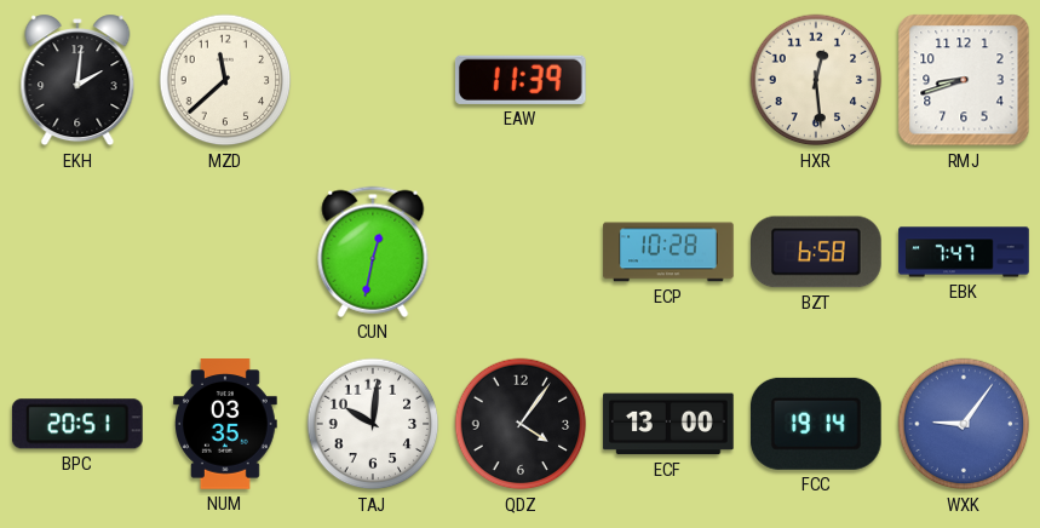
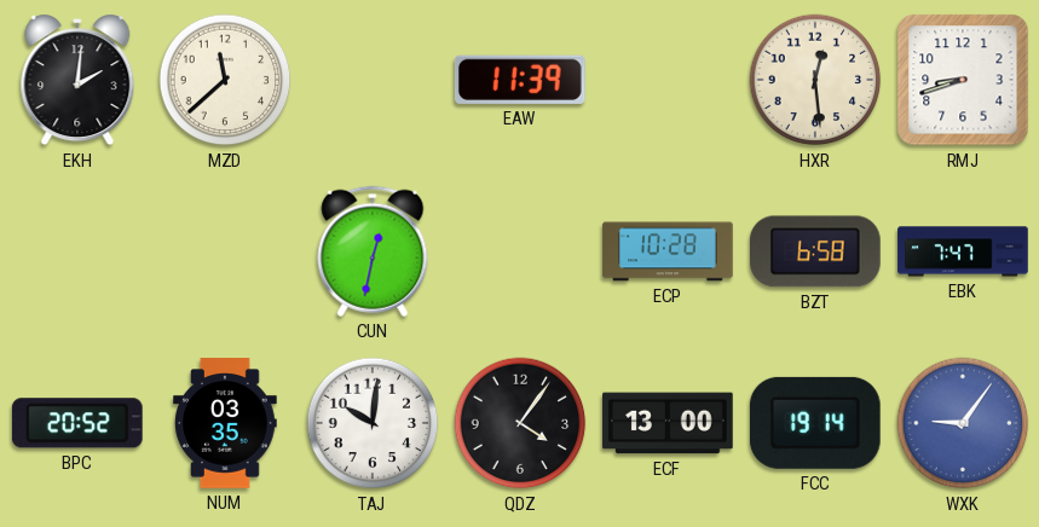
BPC: 20:51 -> 20:52
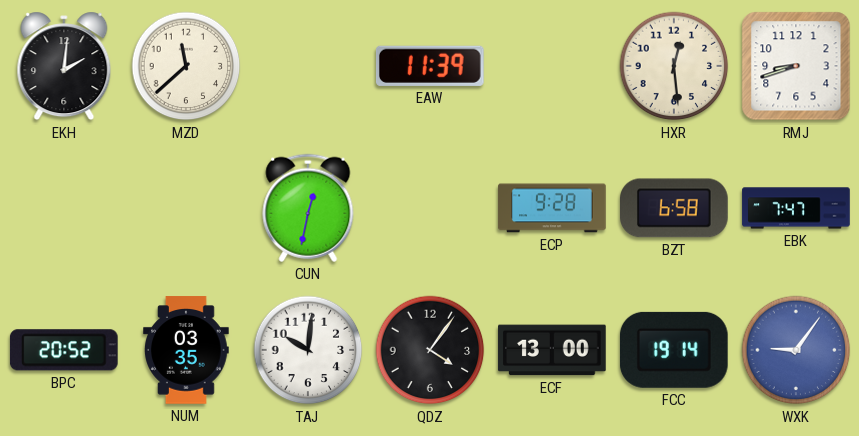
ECP: 10:28 -> 9:28
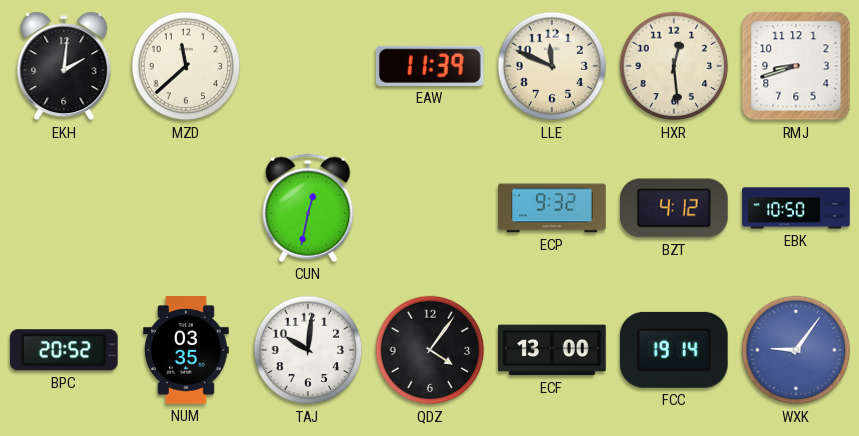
LLE: none -> 11:49
ECP: 9:28 -> 9:32
BZT: 6:58 -> 4:12
EBK: 7:47 -> 10:50
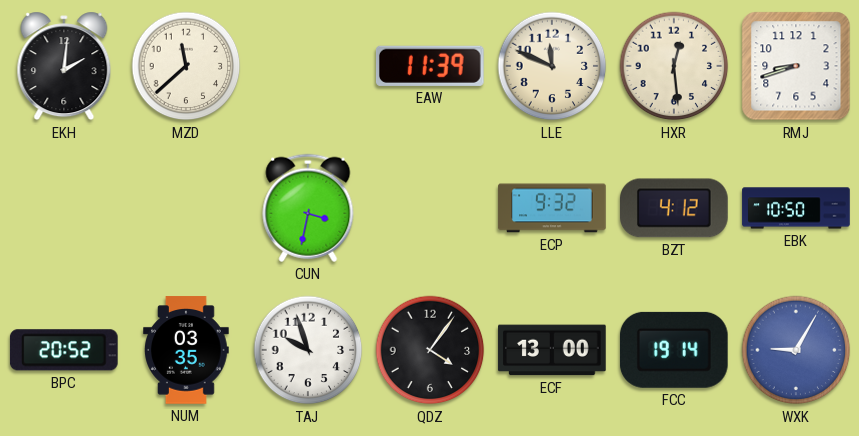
CUN: 12:32 -> 3:32
TAJ: 10:01 -> 9:57
WXK: 9:06 -> 9:05
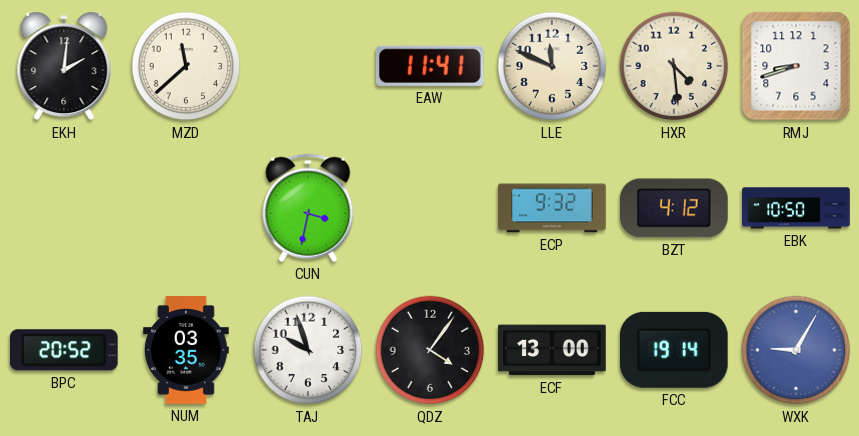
EAW: 11:39 -> 11:41
HXR: 12:29 -> 4:29
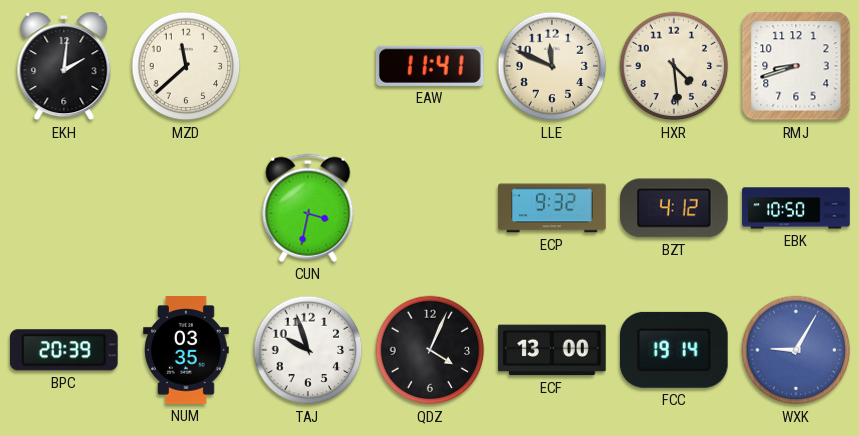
BPC: 20:52 -> 20:39
QDZ: 4:06 -> 4:04
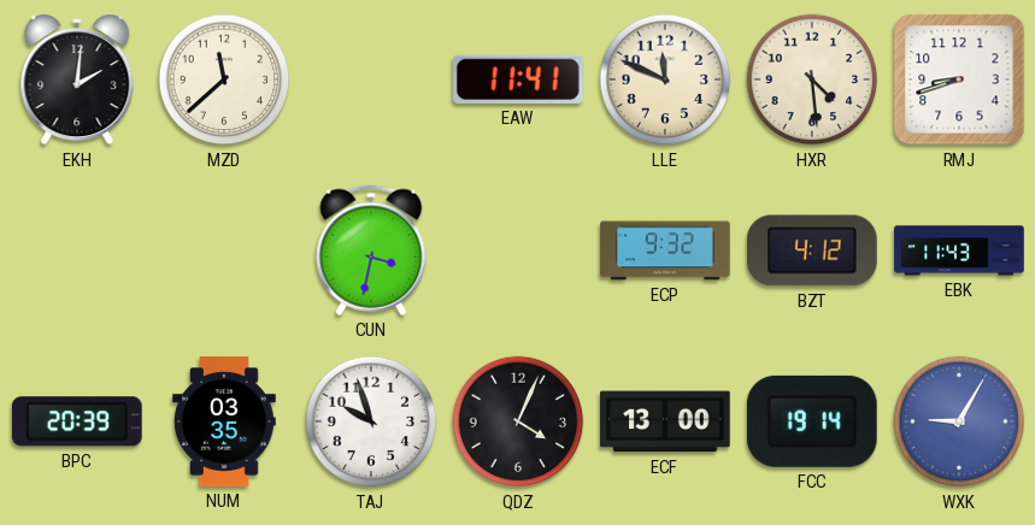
EBK: 10:50 -> 11:43
